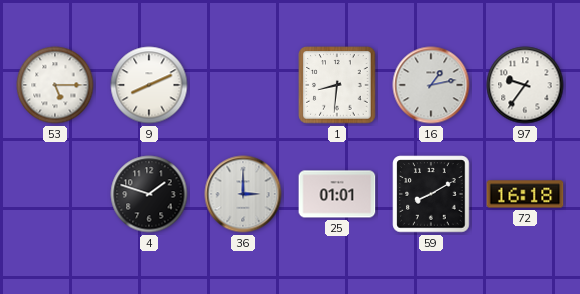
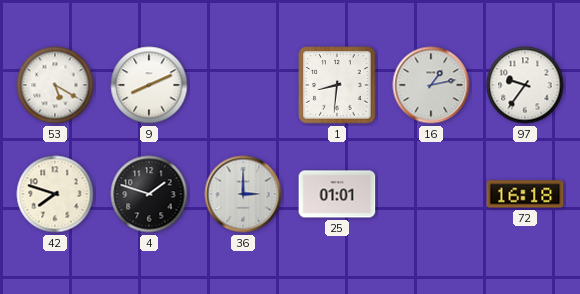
53: 5:15 -> 5:20
42: none -> 7:48
59: 8:10 -> none
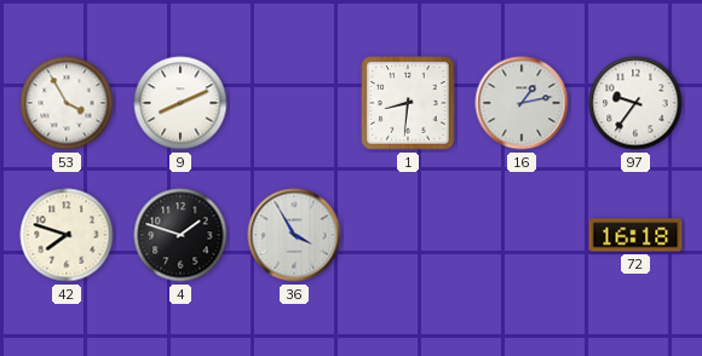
53: 5:20 -> 3:55
36: 3:00 -> 3:55
25: 01:01 -> none
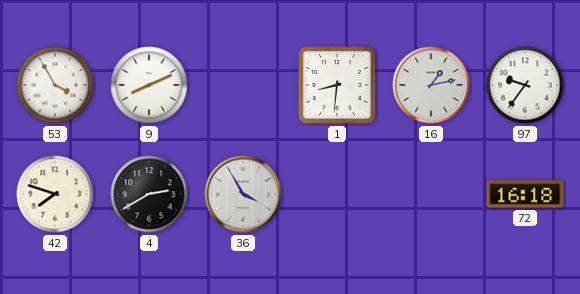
4: 1:48 -> 2:40
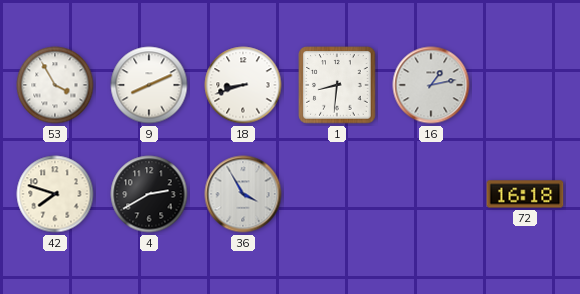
18: none -> 8:42
97: 9:36 -> none
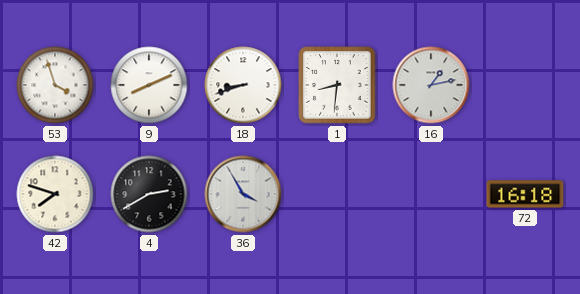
53: 3:55 -> 3:57
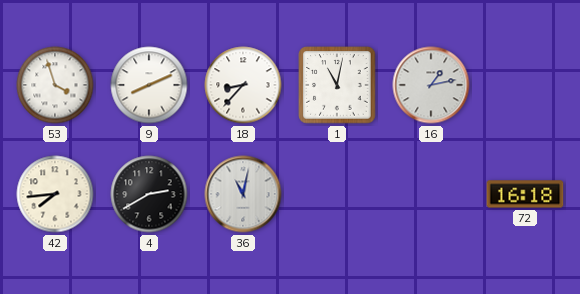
18: 8:42 -> 8:37
1: 8:31 -> 11:02
42: 7:48 -> 7:44
36: 3:55 -> 11:02
